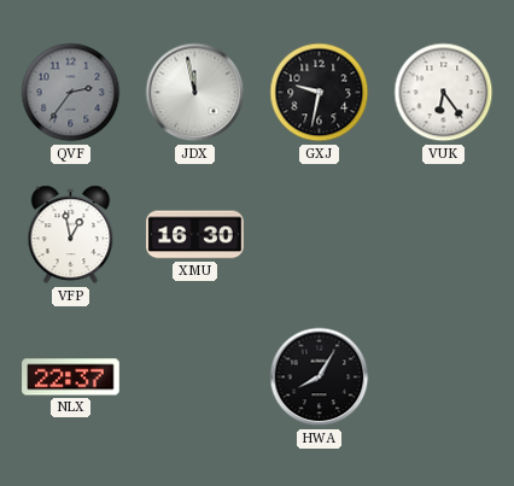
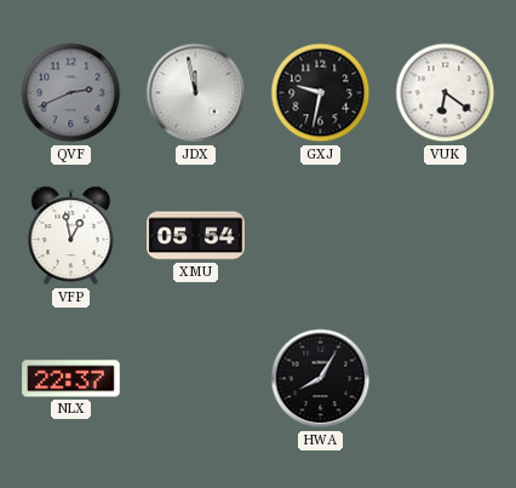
QVF: 2:36 -> 2:41
VUK: 6:24 -> 6:21
XMU: 16:30 -> 05:54
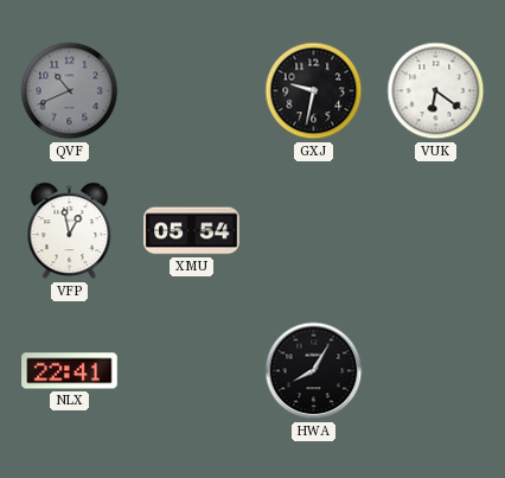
QVF: 2:41 -> 10:41
JDX: 11:58 -> none
NLX: 22:37 -> 22:41
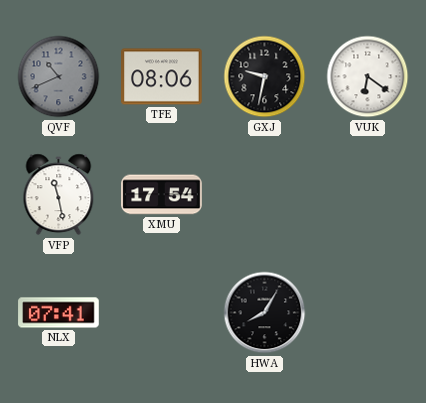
TFE: none -> 08:06
VFP: 12:58 -> 11:28
XMU: 05:54 -> 17:54
NLX: 22:41 -> 07:41
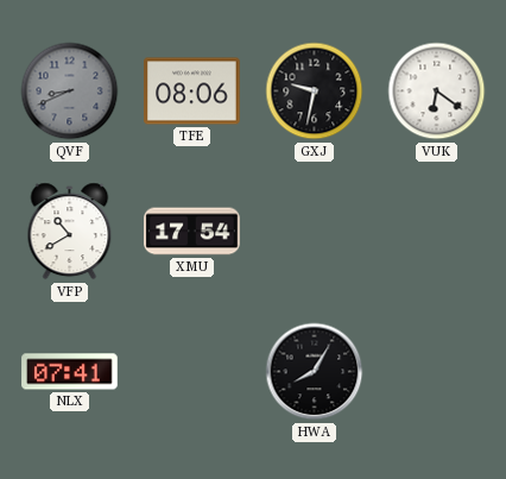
QVF: 10:41 -> 8:41
VFP: 11:28 -> 10:40
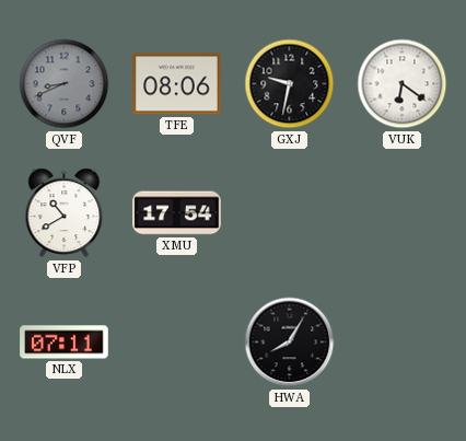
NLX: 07:41 -> 07:11
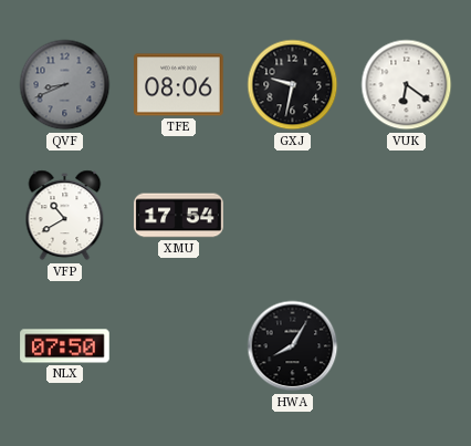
NLX: 07:11 -> 07:50
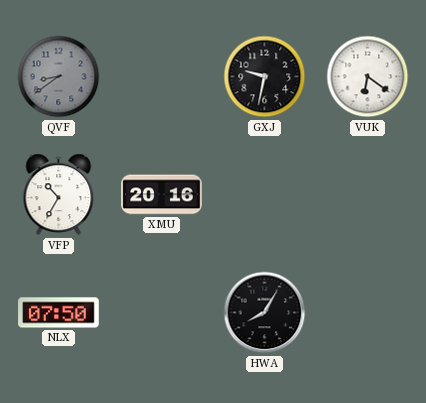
QVF: 8:41 -> 8:39
TFE: 08:06 -> none
VFP: 10:40 -> 10:35
XMU: 17:54 -> 20:16
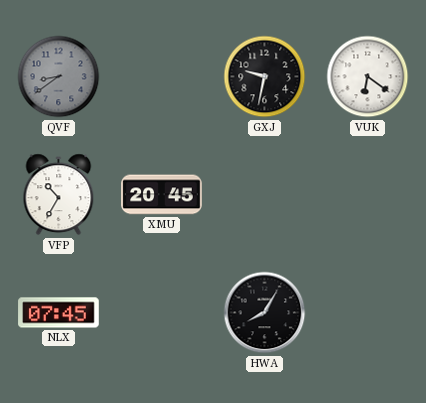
XMU: 20:16 -> 20:45
NLX: 07:50 -> 07:45
